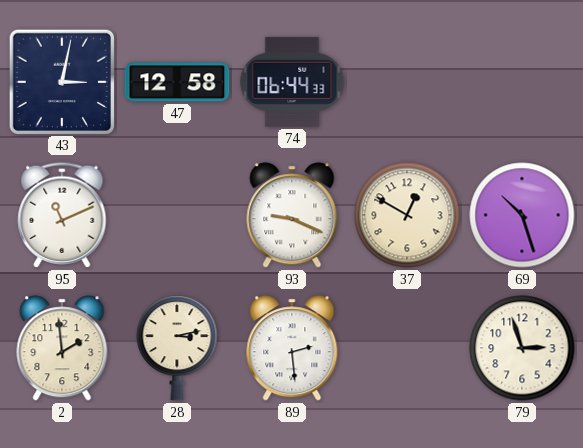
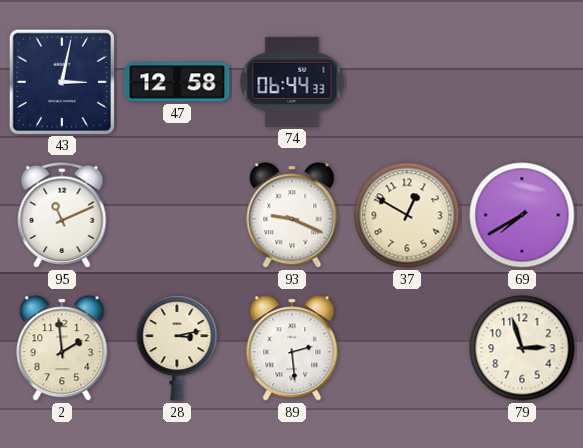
69: 10:27 -> 7:40
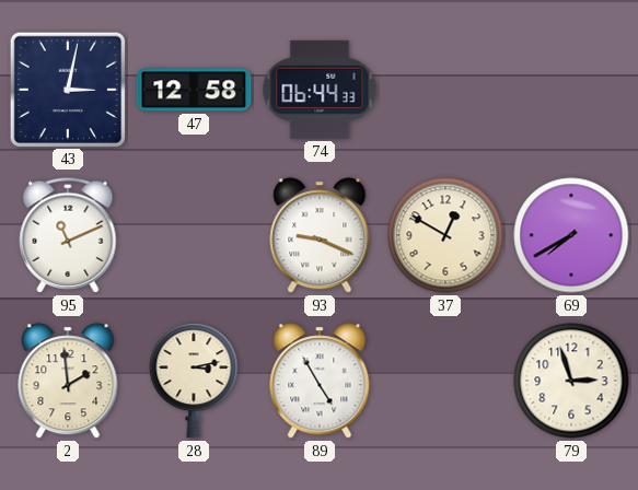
89: 2:29 -> 4:55
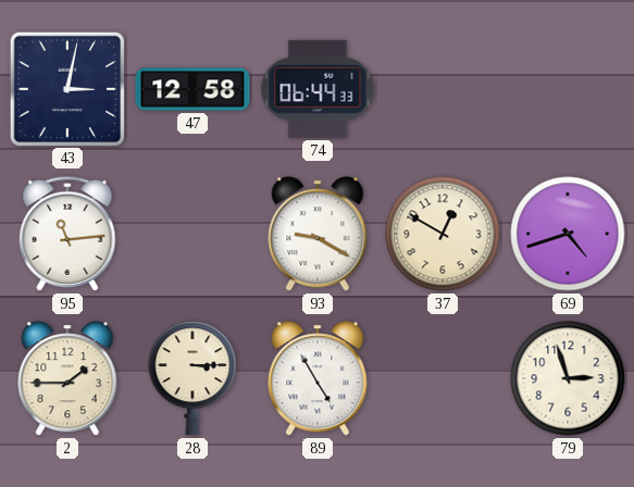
95: 11:11 -> 11:14
93: 9:19 -> 9:20
69: 7:40 -> 4:42
2: 1:59 -> 1:45
28: 3:13 -> 3:15
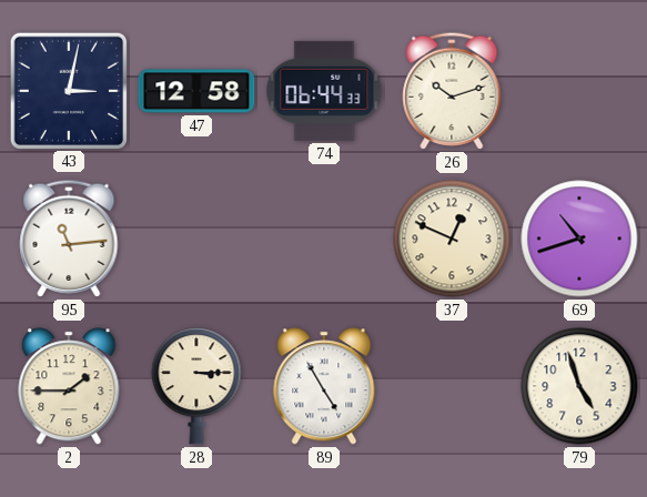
26: none -> 10:12
93: 9:20 -> none
37: 12:50 -> 12:49
69: 4:42 -> 10:42
79: 2:57 -> 4:57
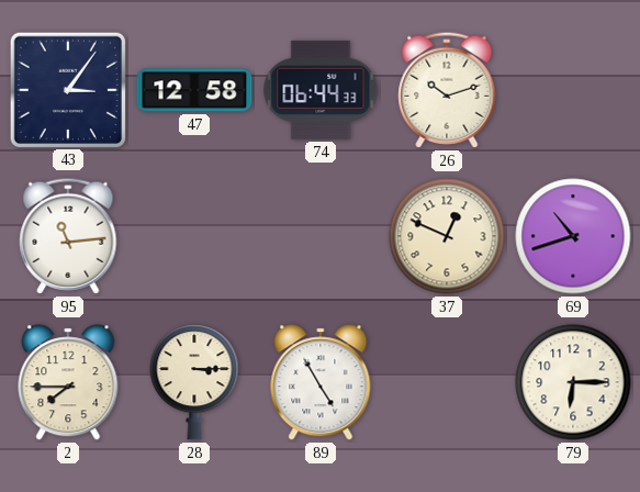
43: 3:02 -> 3:06
2: 1:45 -> 7:45
79: 4:57 -> 6:15
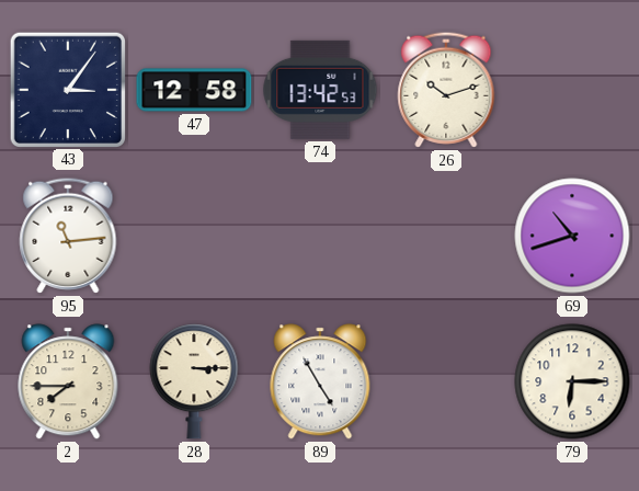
74: 06:44 -> 13:42
37: 12:49 -> none
